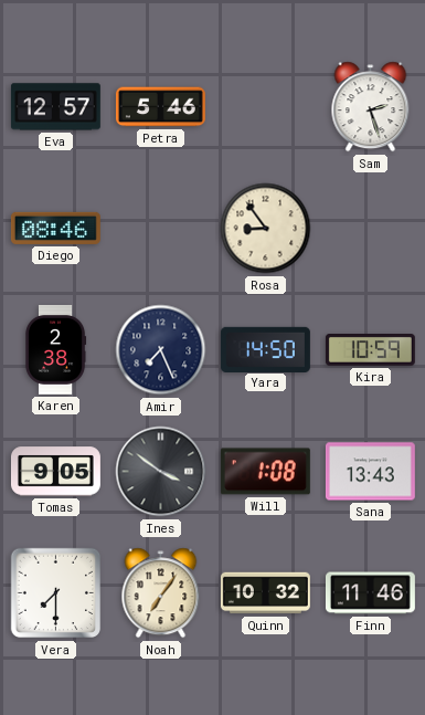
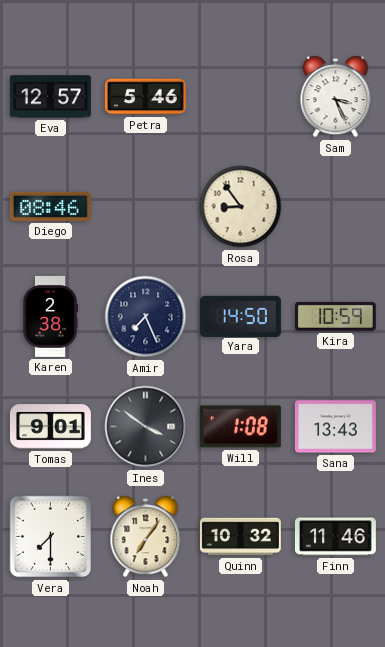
Sam: 2:27 -> 3:26
Tomas: 9:05 -> 9:01
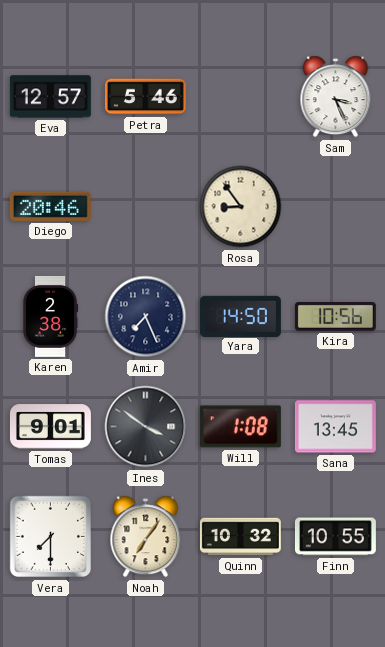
Diego: 08:46 -> 20:46
Kira: 10:59 -> 10:56
Sana: 13:43 -> 13:45
Finn: 11:46 -> 10:55
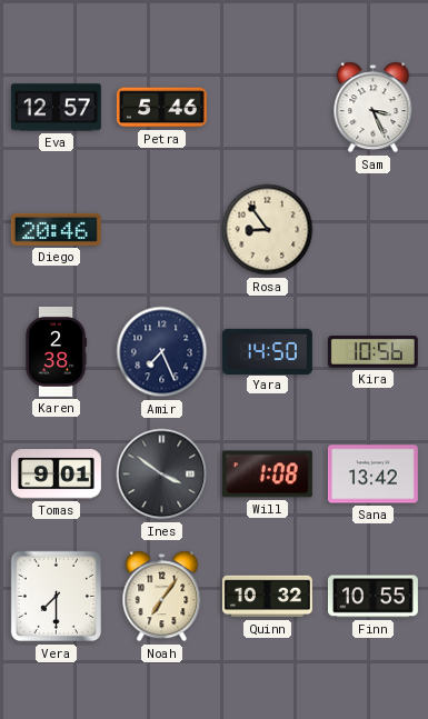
Sana: 13:45 -> 13:42
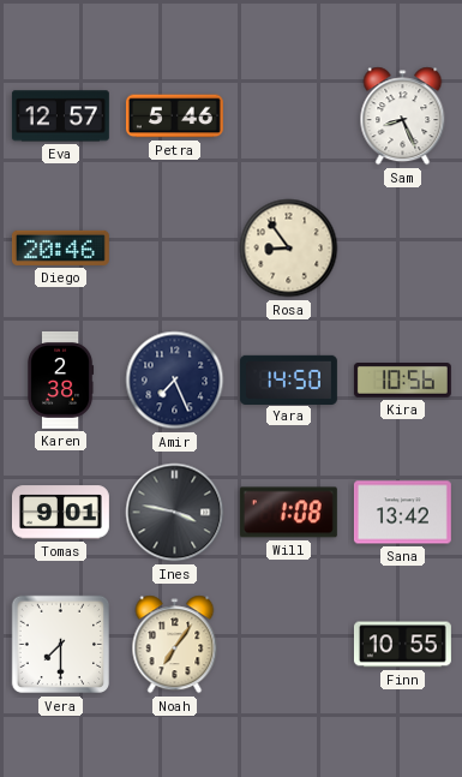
Sam: 3:26 -> 8:26
Ines: 3:51 -> 3:47
Quinn: 10:32 -> none
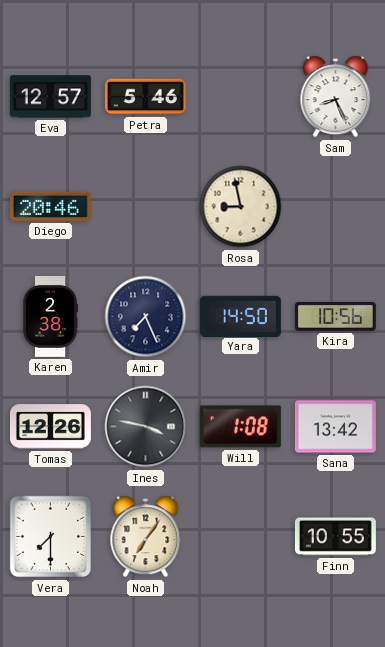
Rosa: 8:54 -> 8:58
Tomas: 9:01 -> 12:26
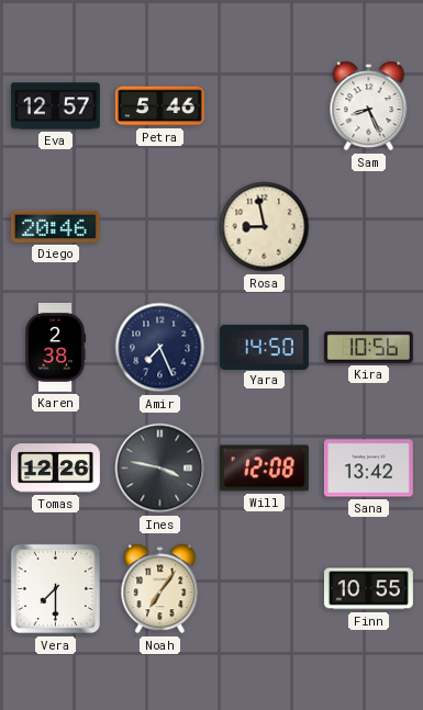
Will: 1:08 -> 12:08
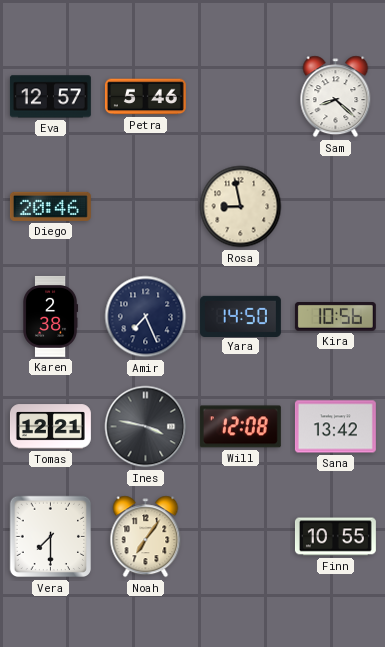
Sam: 8:26 -> 8:22
Tomas: 12:26 -> 12:21
